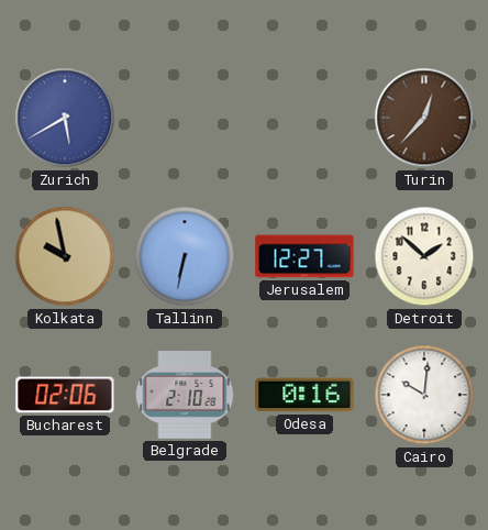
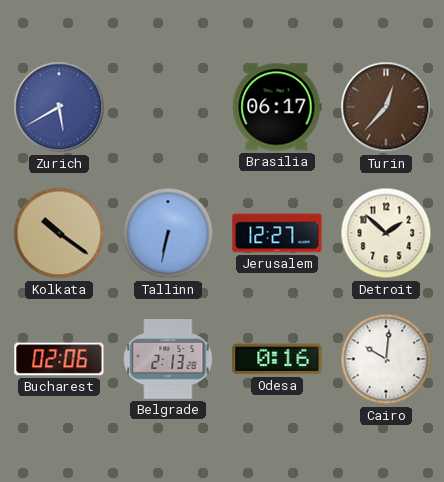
Brasilia: none -> 06:17
Kolkata: 9:58 -> 10:21
Belgrade: 2:10 -> 2:13
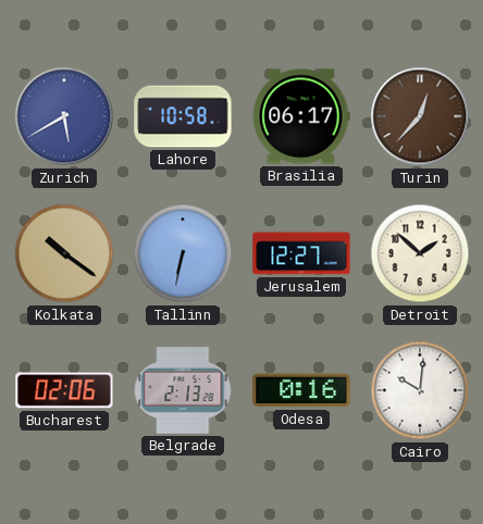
Lahore: none -> 10:58
